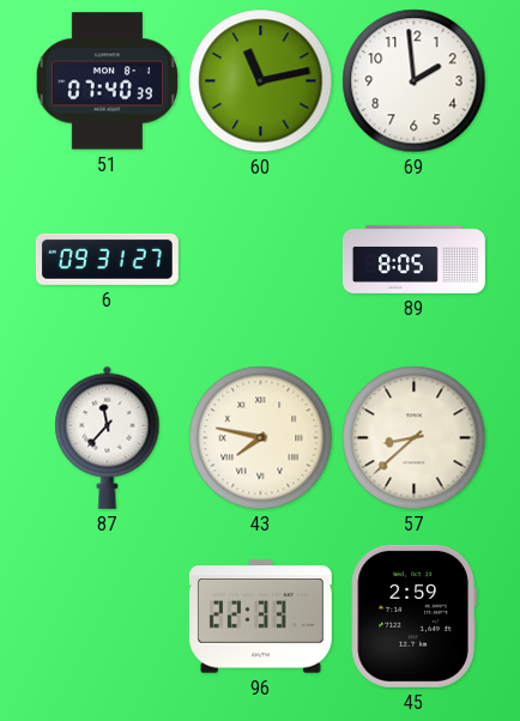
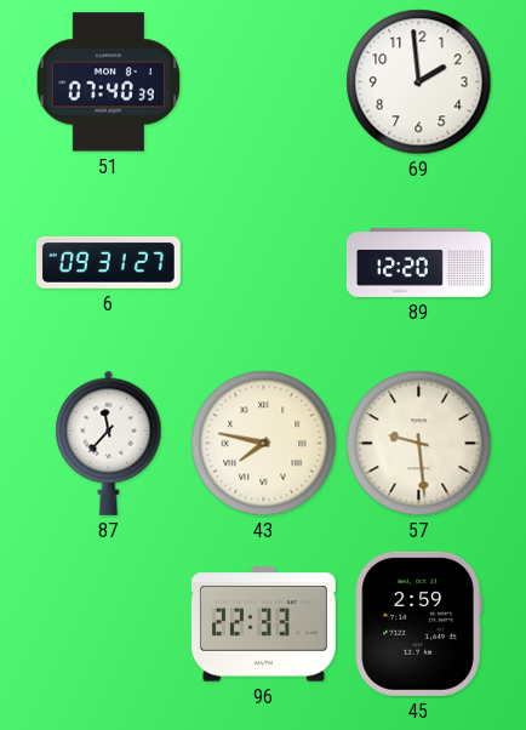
60: 11:13 -> none
89: 8:05 -> 12:20
57: 8:38 -> 9:29
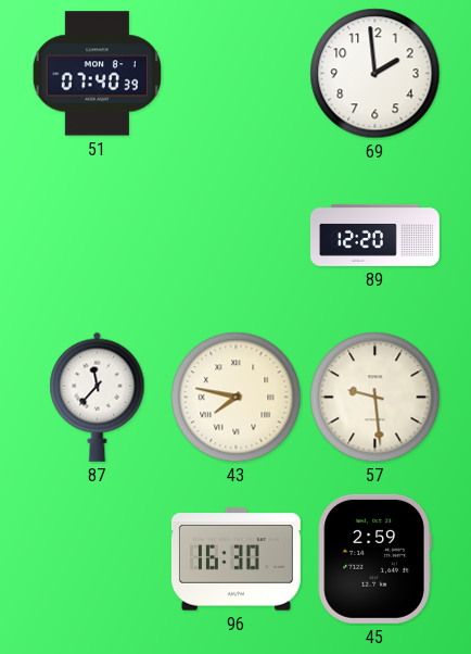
6: 09:31 -> none
96: 22:33 -> 16:30
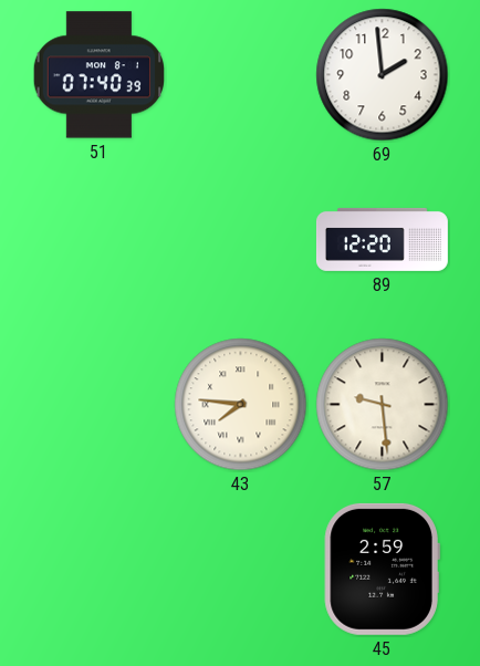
87: 11:37 -> none
43: 7:47 -> 7:46
96: 16:30 -> none
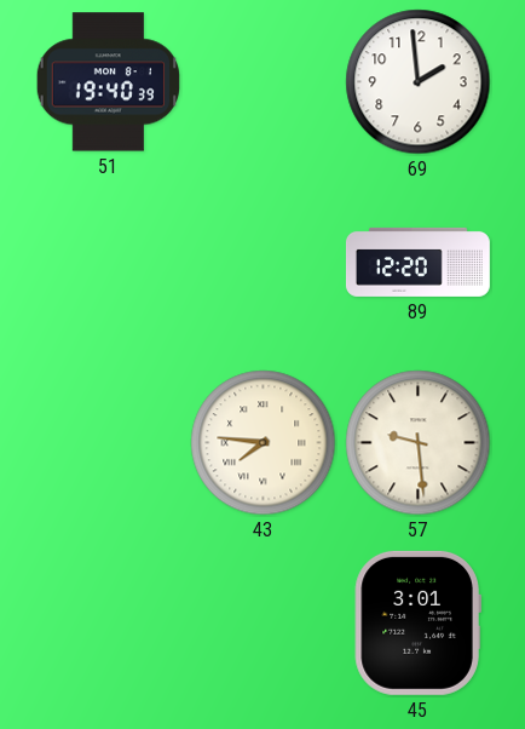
51: 07:40 -> 19:40
45: 2:59 -> 3:01
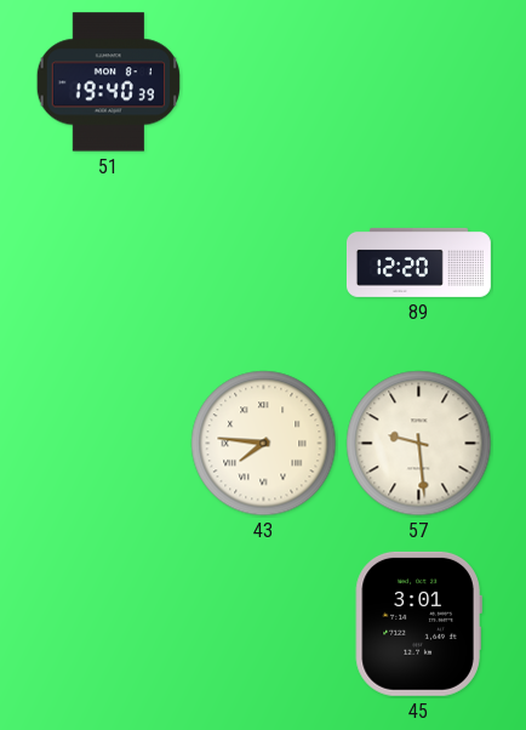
69: 1:59 -> none
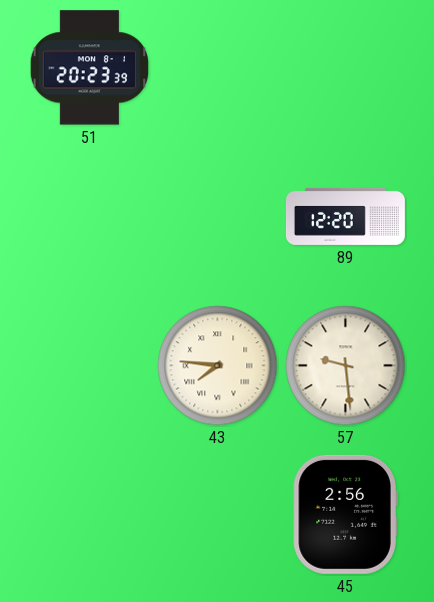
51: 19:40 -> 20:23
45: 3:01 -> 2:56
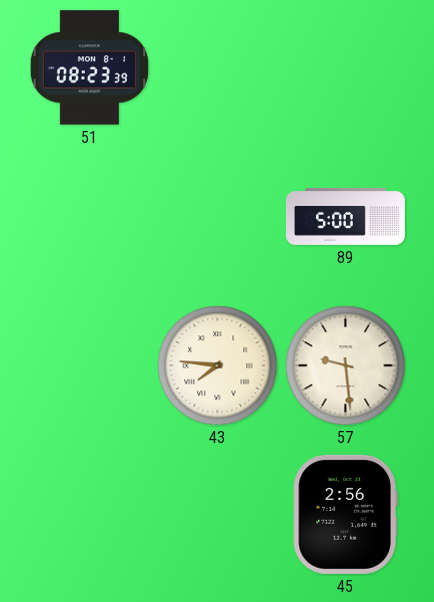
51: 20:23 -> 08:23
89: 12:20 -> 5:00
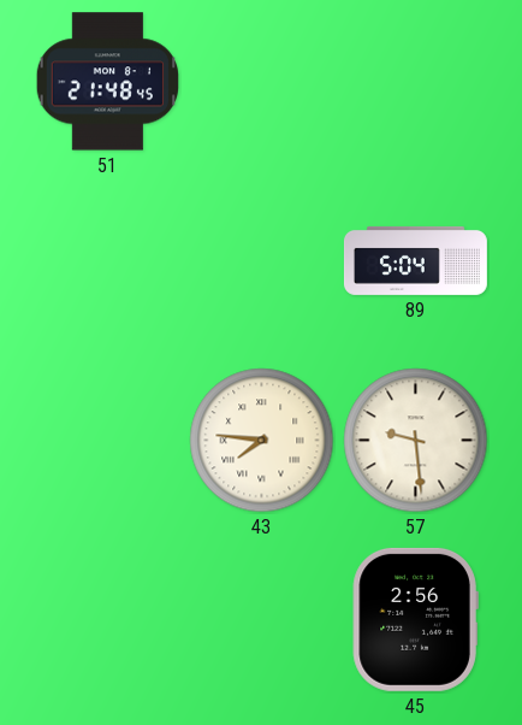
51: 08:23 -> 21:48
89: 5:00 -> 5:04
